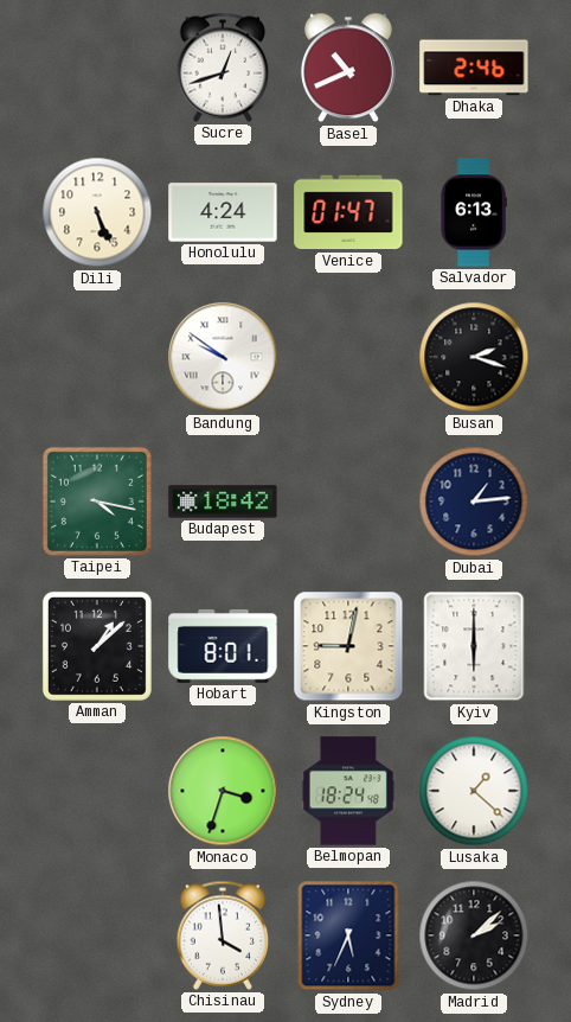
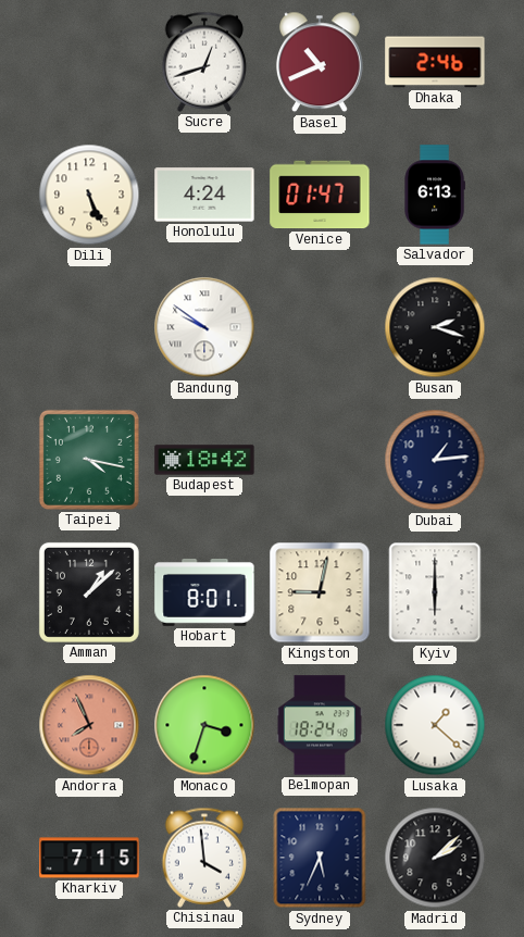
Andorra: none -> 7:56
Kharkiv: none -> 7:15
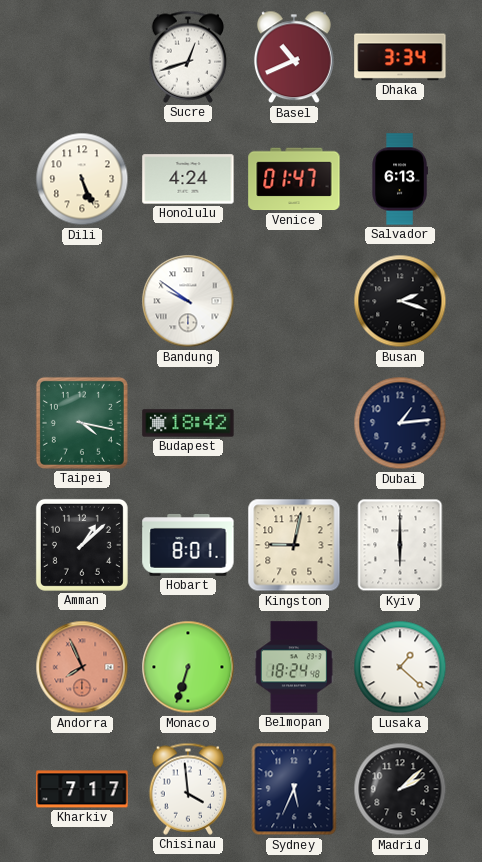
Dhaka: 2:46 -> 3:34
Monaco: 3:33 -> 6:33
Kharkiv: 7:15 -> 7:17
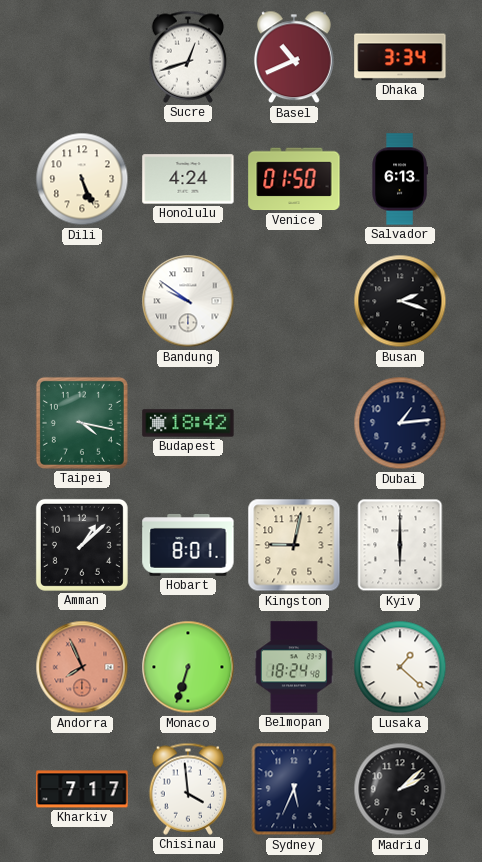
Venice: 01:47 -> 01:50
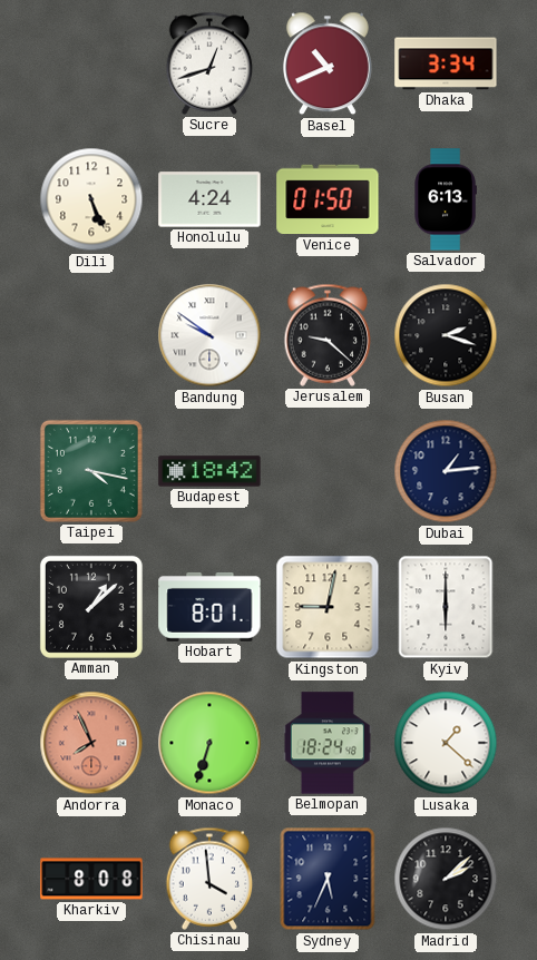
Jerusalem: none -> 9:22
Kharkiv: 7:17 -> 8:08
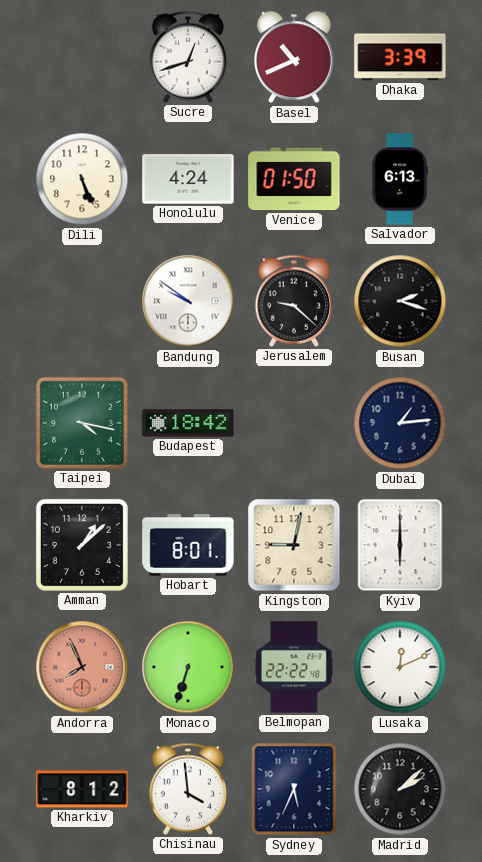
Dhaka: 3:34 -> 3:39
Belmopan: 18:24 -> 22:22
Lusaka: 1:22 -> 12:11
Kharkiv: 8:08 -> 8:12
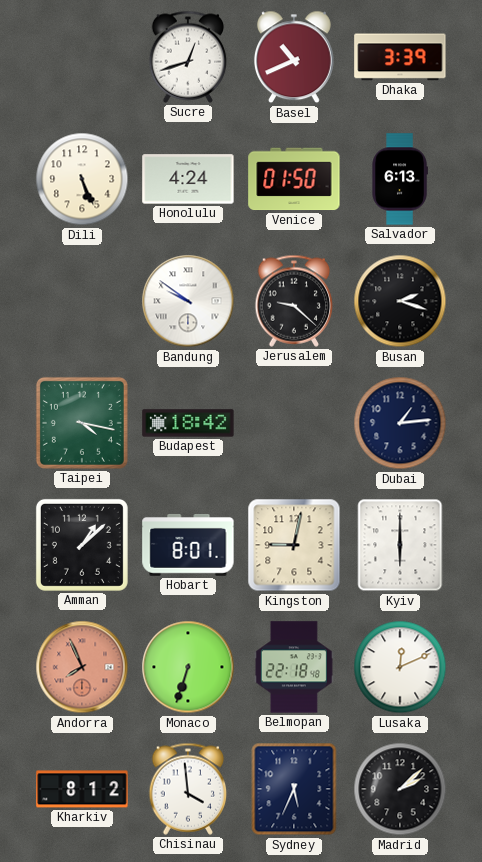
Belmopan: 22:22 -> 22:18
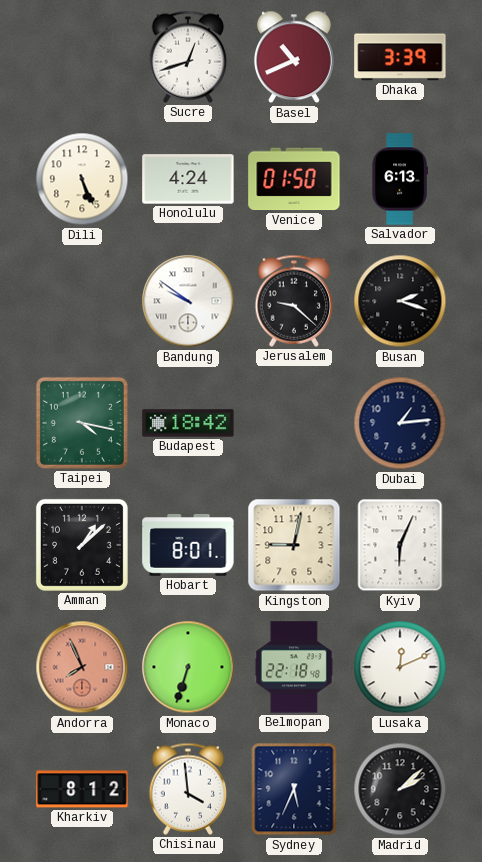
Kyiv: 6:00 -> 6:04
